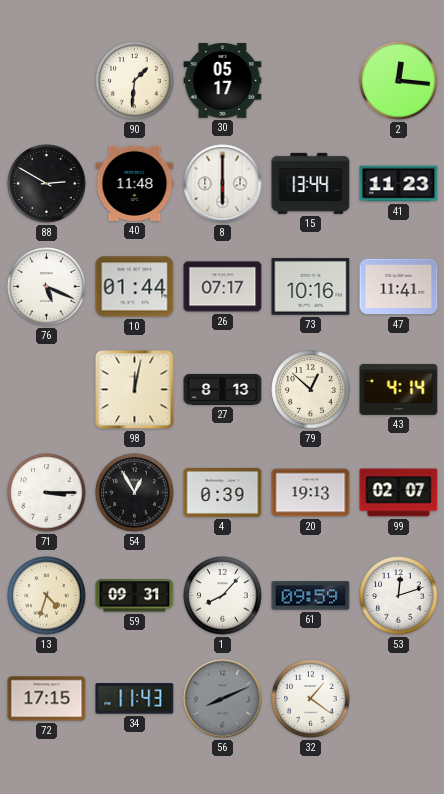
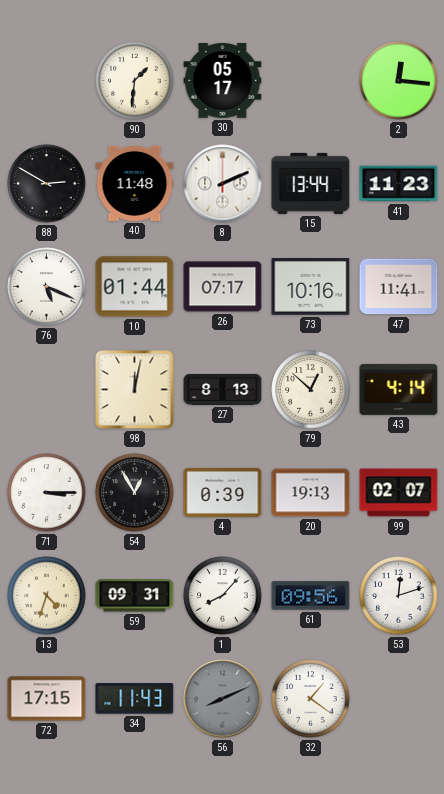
8: 6:00 -> 2:11
61: 09:59 -> 09:56
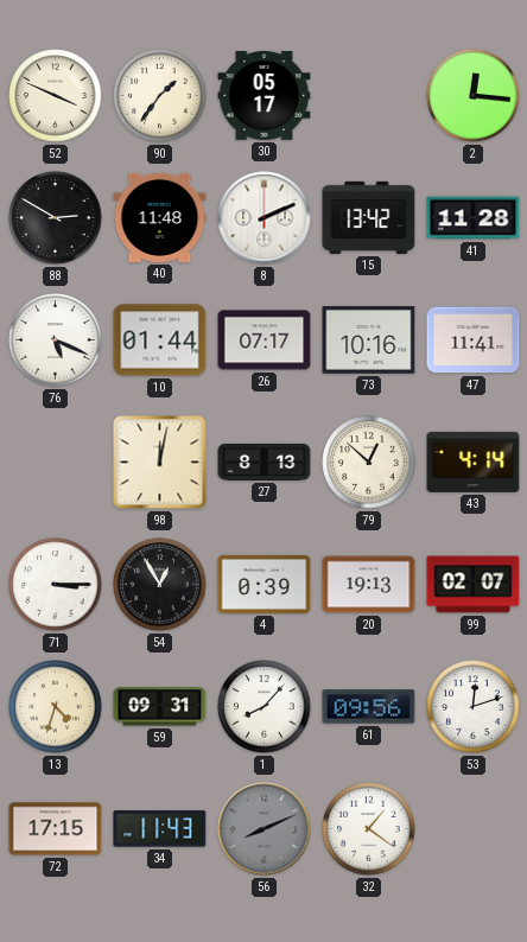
52: none -> 3:49
90: 1:31 -> 1:36
15: 13:44 -> 13:42
41: 11:23 -> 11:28
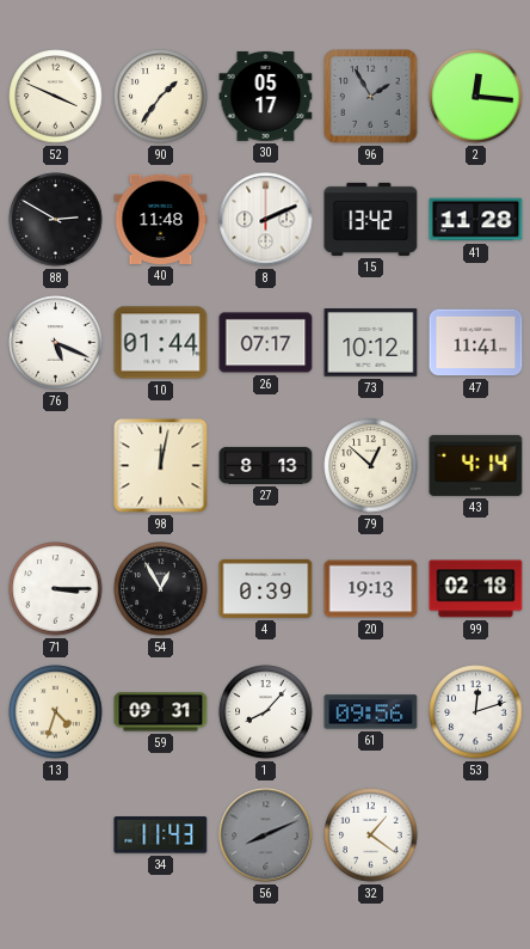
96: none -> 1:55
73: 10:16 -> 10:12
99: 02:07 -> 02:18
72: 17:15 -> none
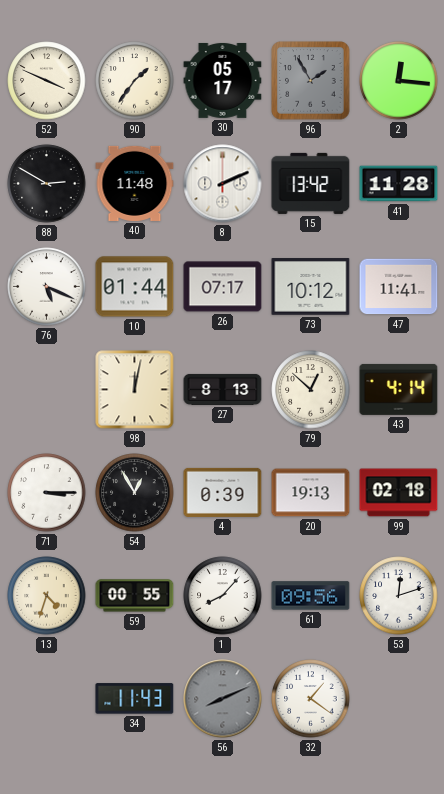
59: 09:31 -> 00:55
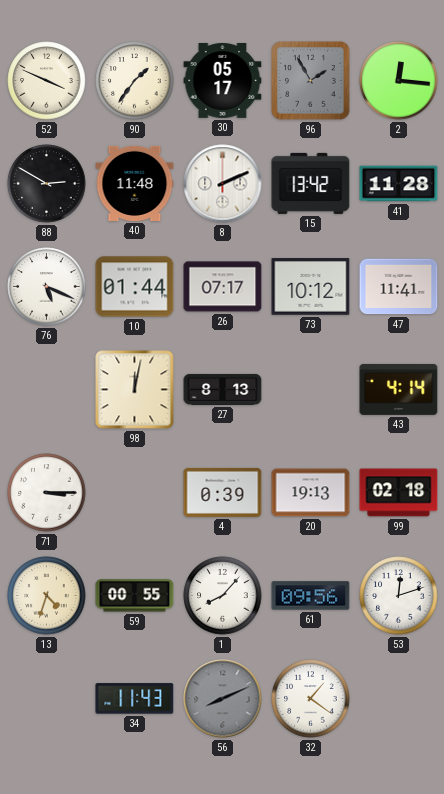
79: 12:52 -> none
54: 12:55 -> none
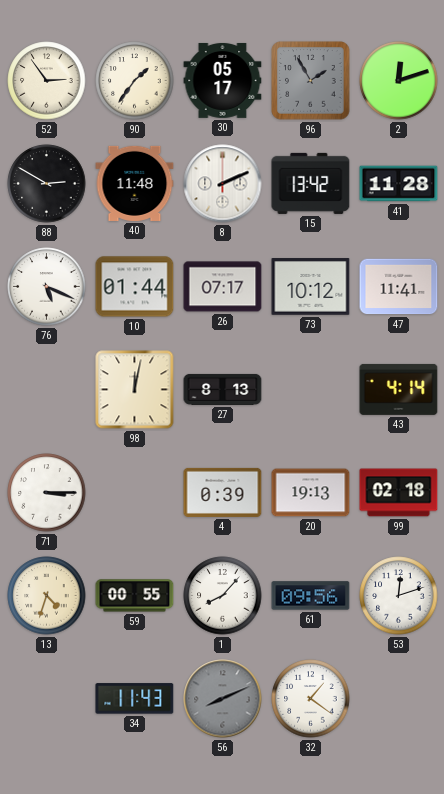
52: 3:49 -> 2:54
2: 12:16 -> 12:12
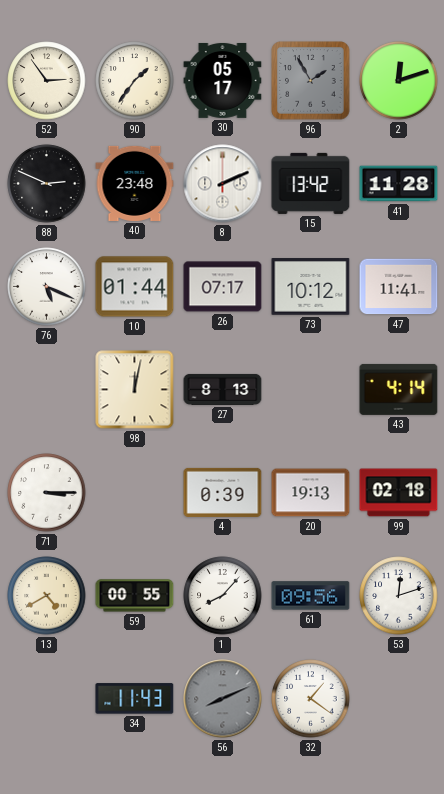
88: 2:50 -> 2:49
40: 11:48 -> 23:48
13: 4:33 -> 4:40
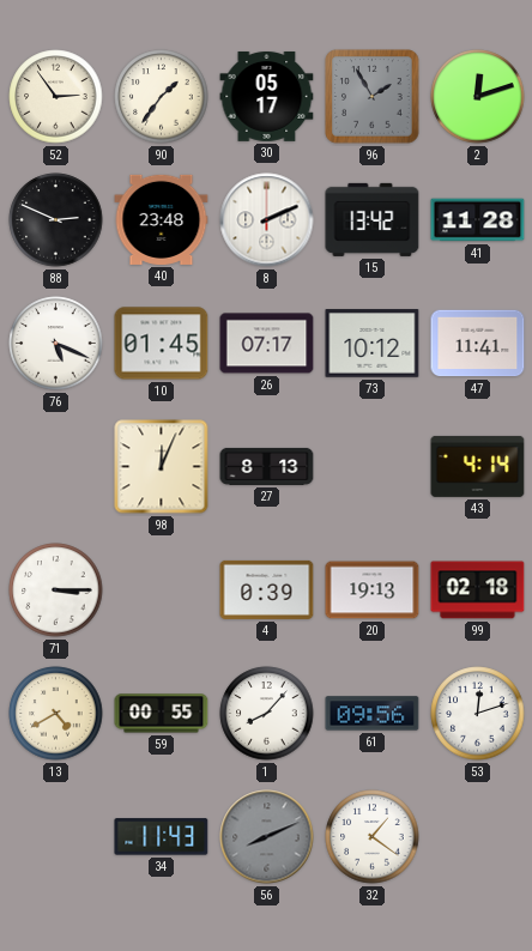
10: 01:44 -> 01:45
98: 12:02 -> 12:04
